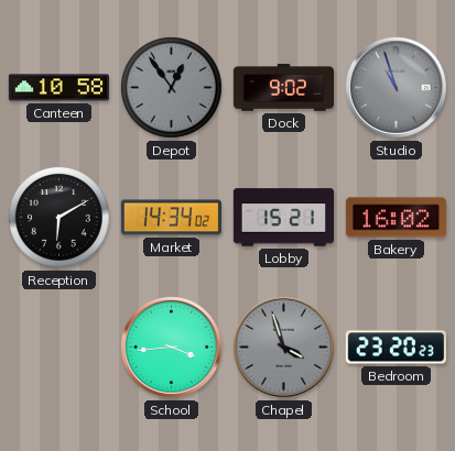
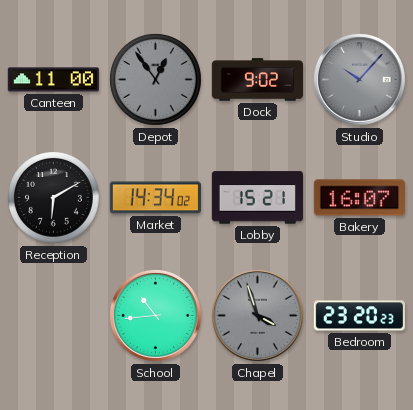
Canteen: 10:58 -> 11:00
Studio: 10:57 -> 10:07
Bakery: 16:02 -> 16:07
School: 3:44 -> 10:44
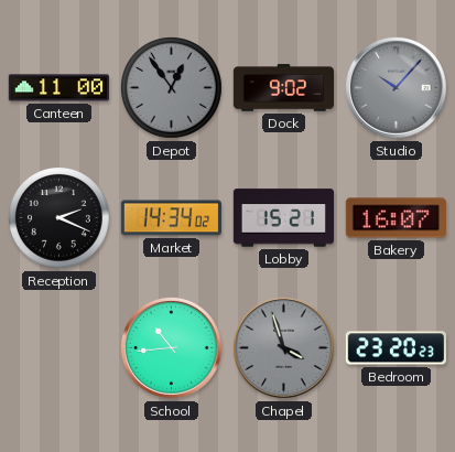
Reception: 6:10 -> 2:19
